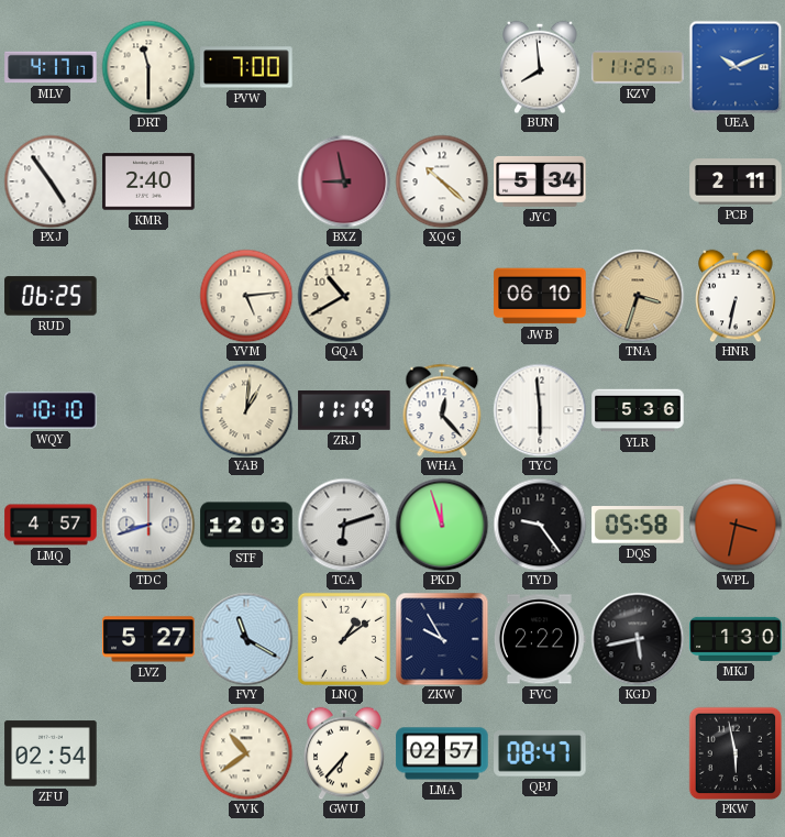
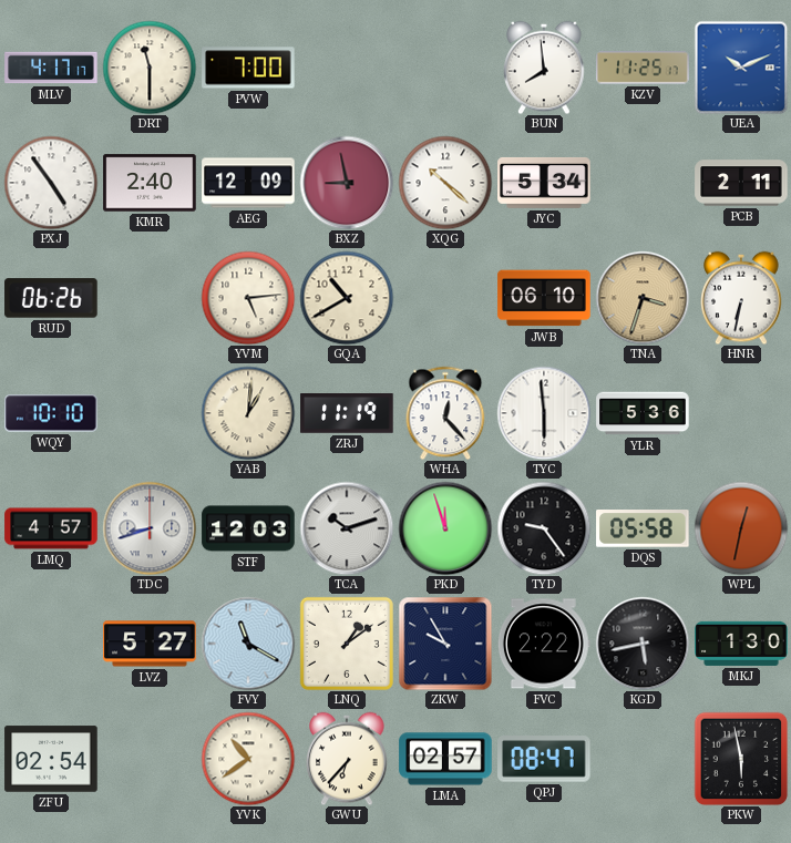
AEG: none -> 12:09
RUD: 06:25 -> 06:26
TCA: 6:12 -> 10:12
WPL: 3:32 -> 12:32
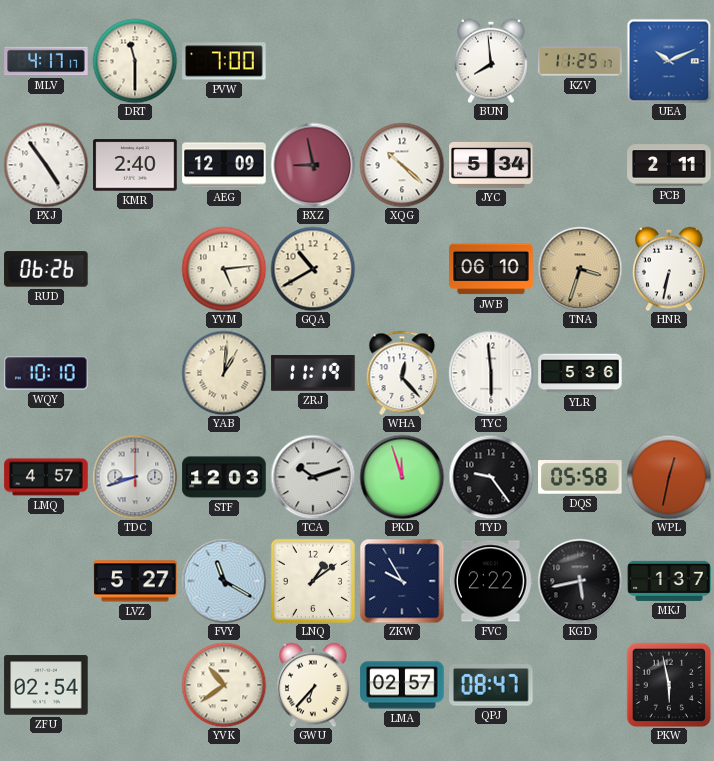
MKJ: 1:30 -> 1:37
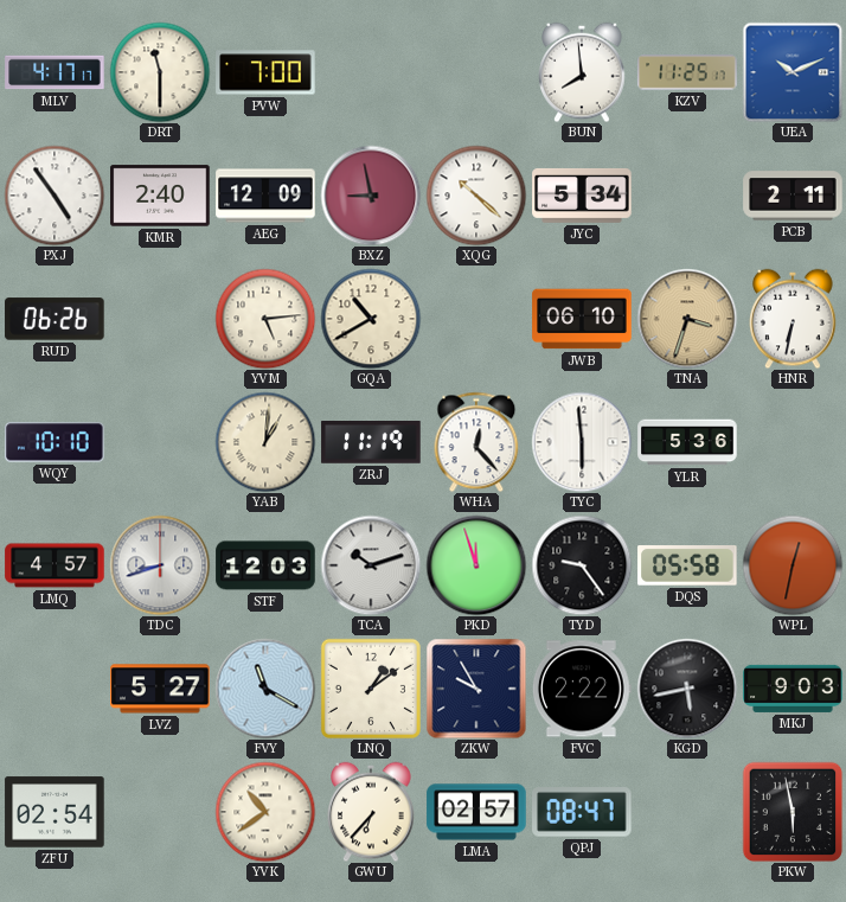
MKJ: 1:37 -> 9:03
